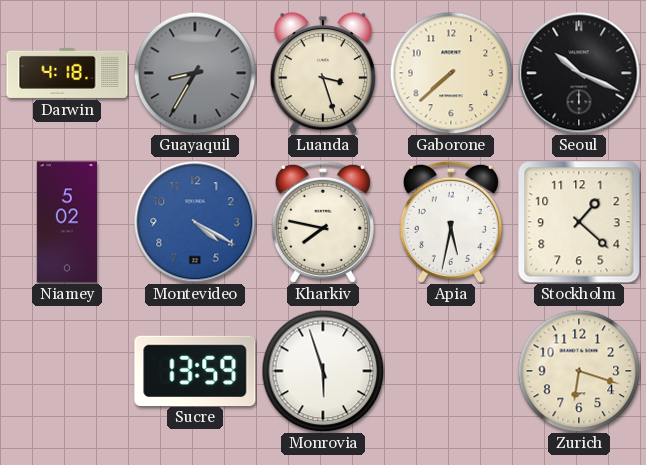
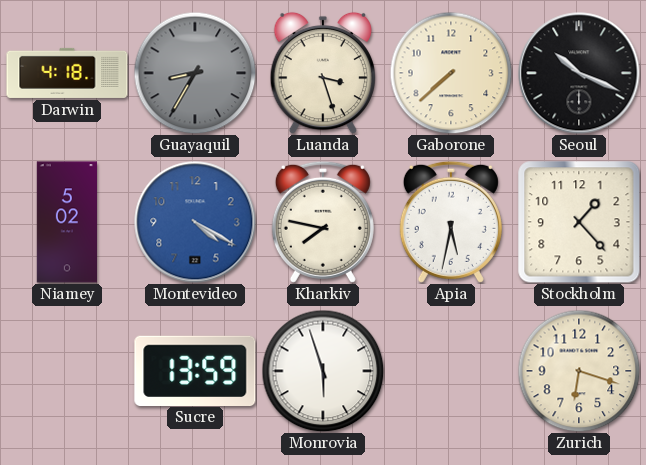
Stockholm: 1:22 -> 1:23
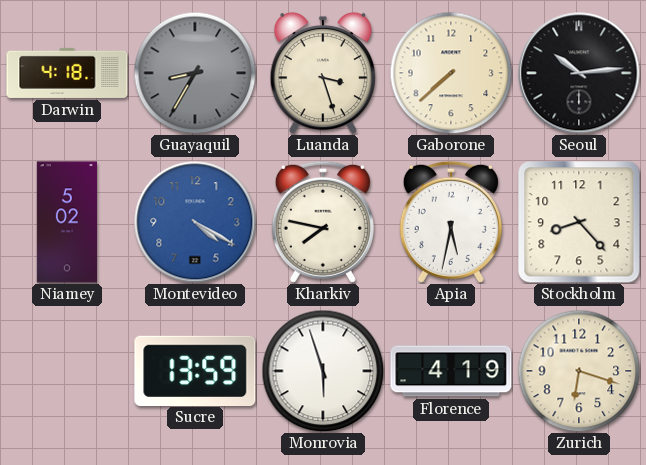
Seoul: 10:19 -> 10:14
Stockholm: 1:23 -> 8:23
Florence: none -> 4:19
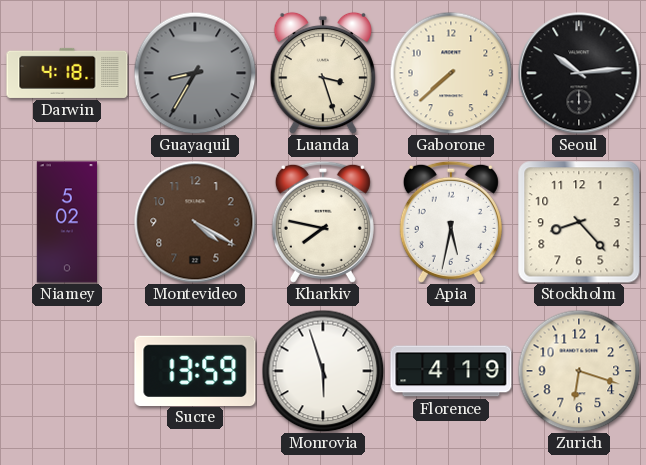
Montevideo dial: blue -> brown
